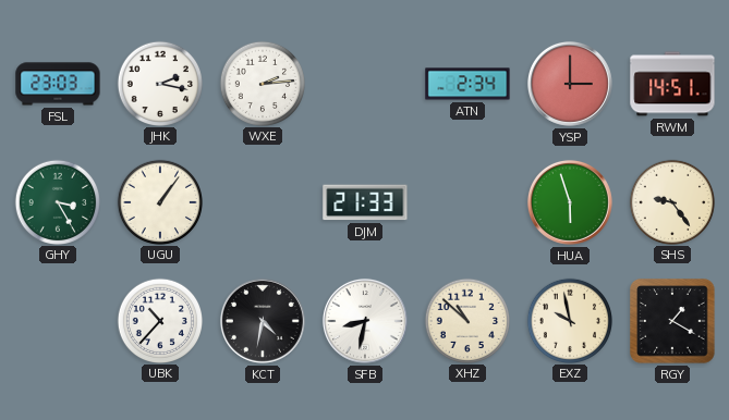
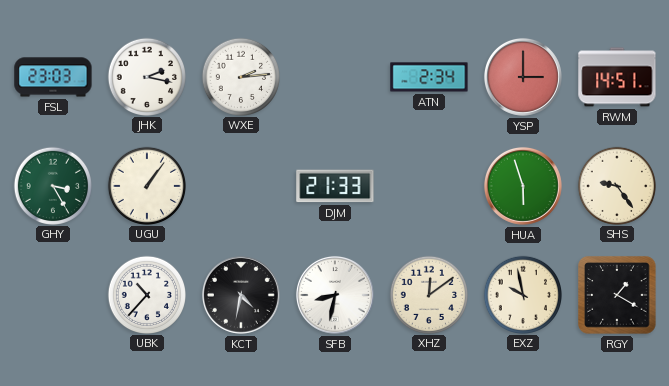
XHZ: 10:52 -> 12:09
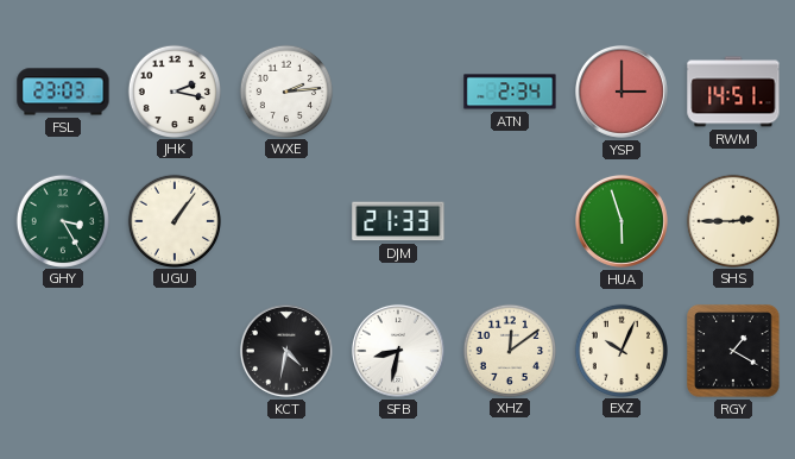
SHS: 9:24 -> 2:45
UBK: 10:37 -> none
EXZ: 9:58 -> 10:04
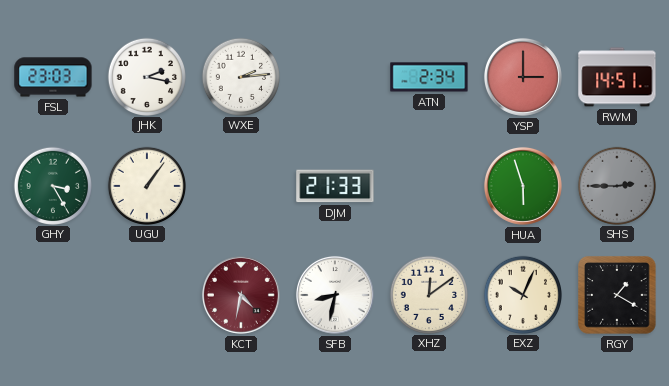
SHS dial: cream -> grey
KCT dial: black -> burgundy
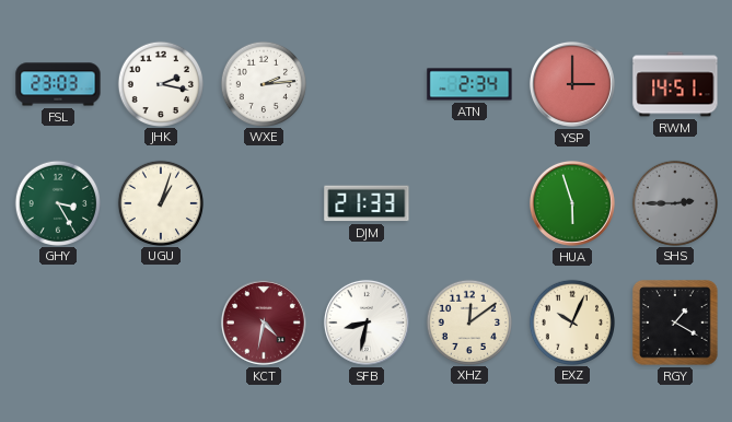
UGU: 1:06 -> 1:03
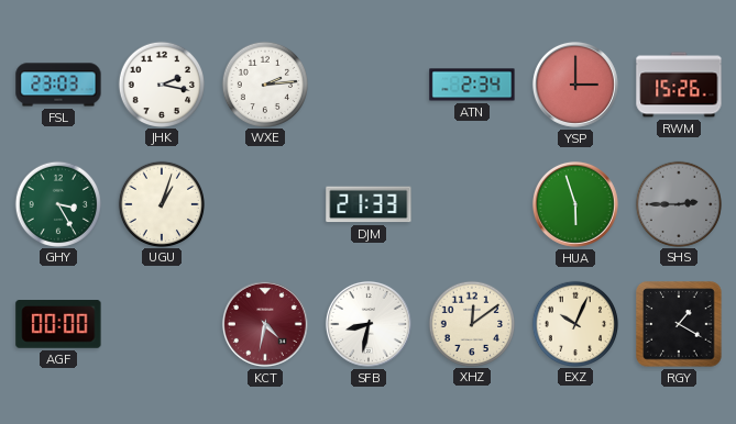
RWM: 14:51 -> 15:26
AGF: none -> 00:00
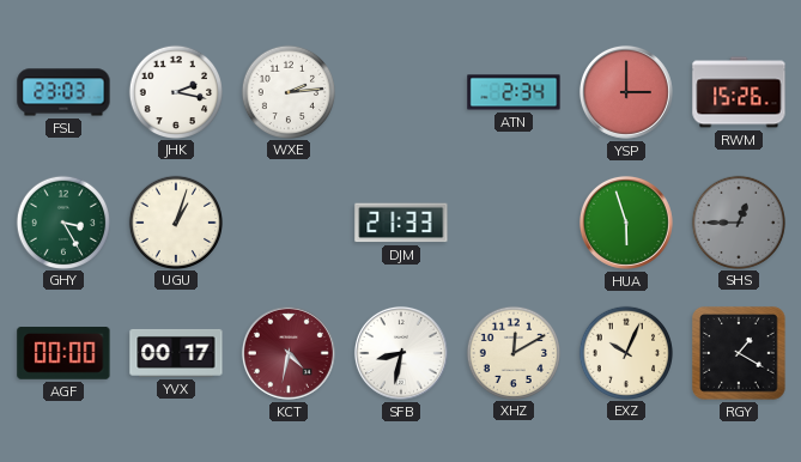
SHS: 2:45 -> 12:45
YVX: none -> 00:17
XHZ: 12:09 -> 12:10
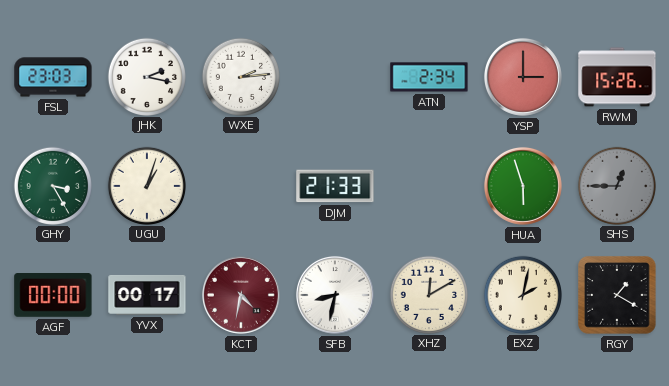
EXZ: 10:04 -> 2:02
